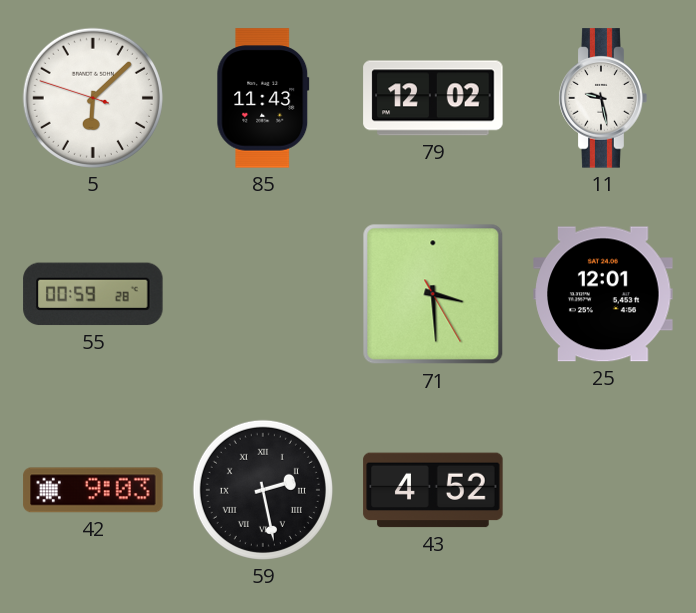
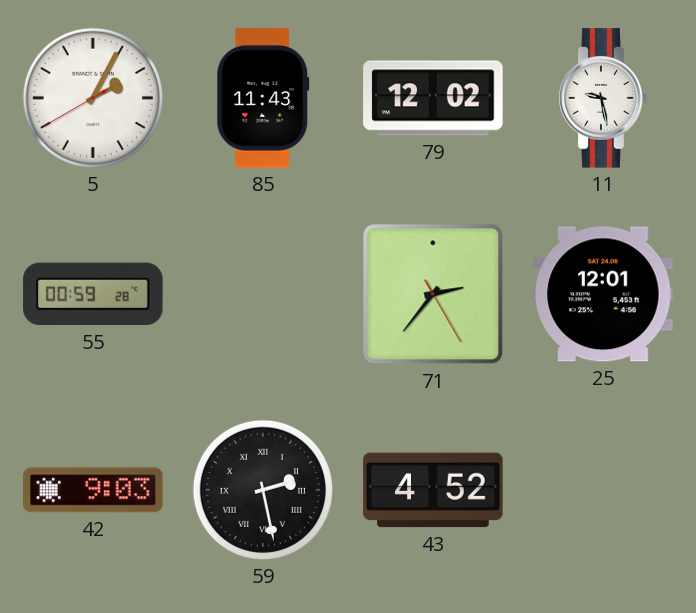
5: 6:07 -> 2:04
71: 3:29 -> 2:36
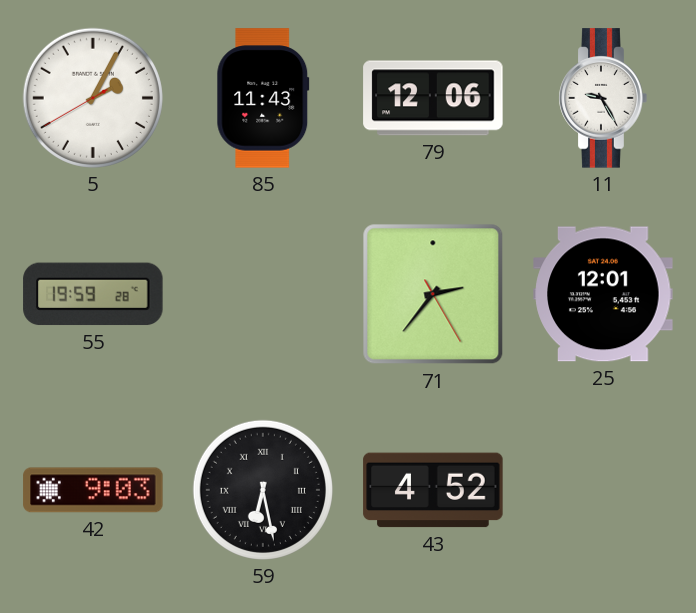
79: 12:02 -> 12:06
11: 9:28 -> 9:25
55: 00:59 -> 19:59
59: 2:28 -> 6:28
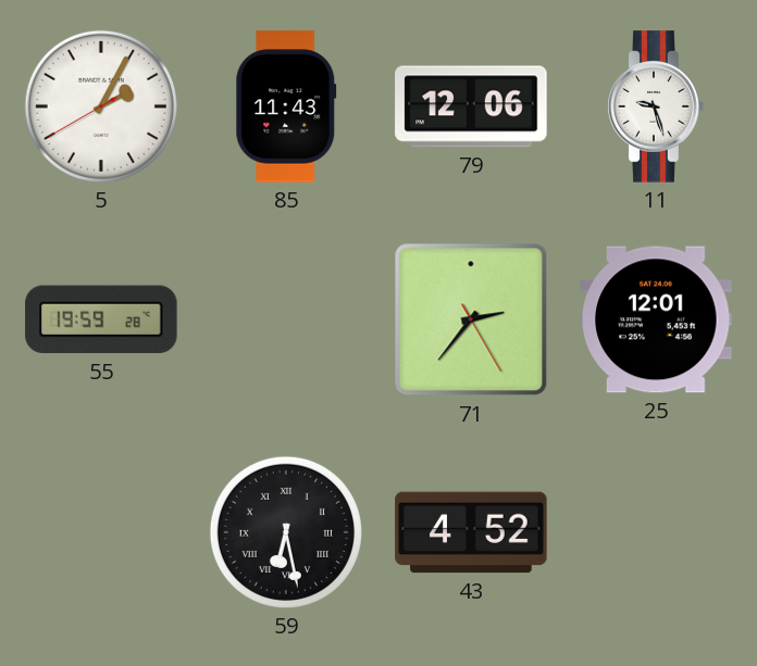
11: 9:25 -> 9:27
42: 9:03 -> none
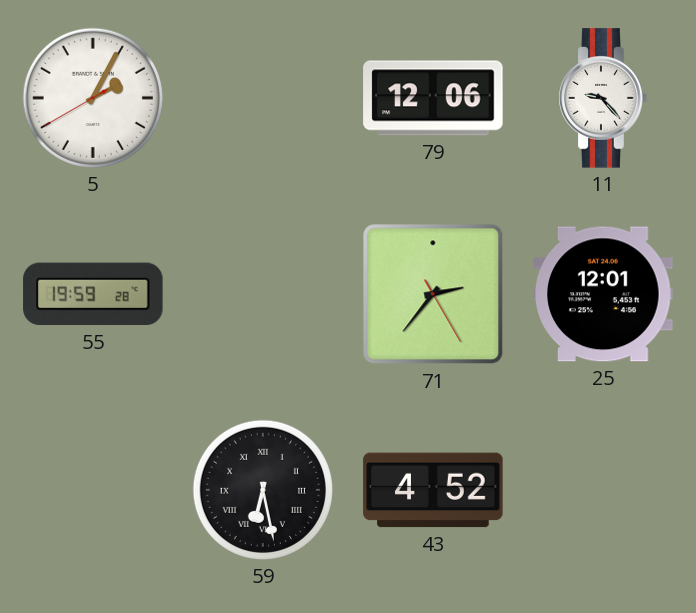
85: 11:43 -> none
11: 9:27 -> 9:23
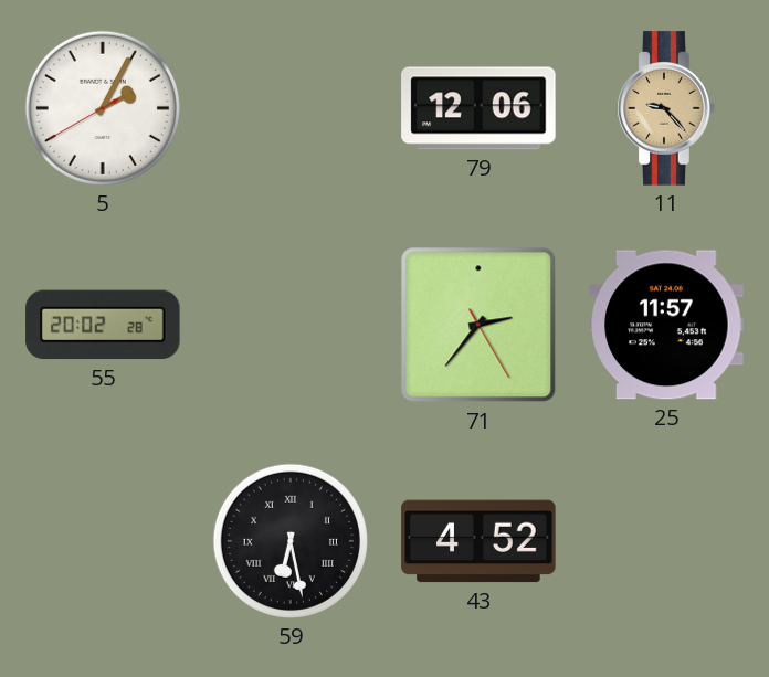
11 dial: white -> champagne
55: 19:59 -> 20:02
25: 12:01 -> 11:57
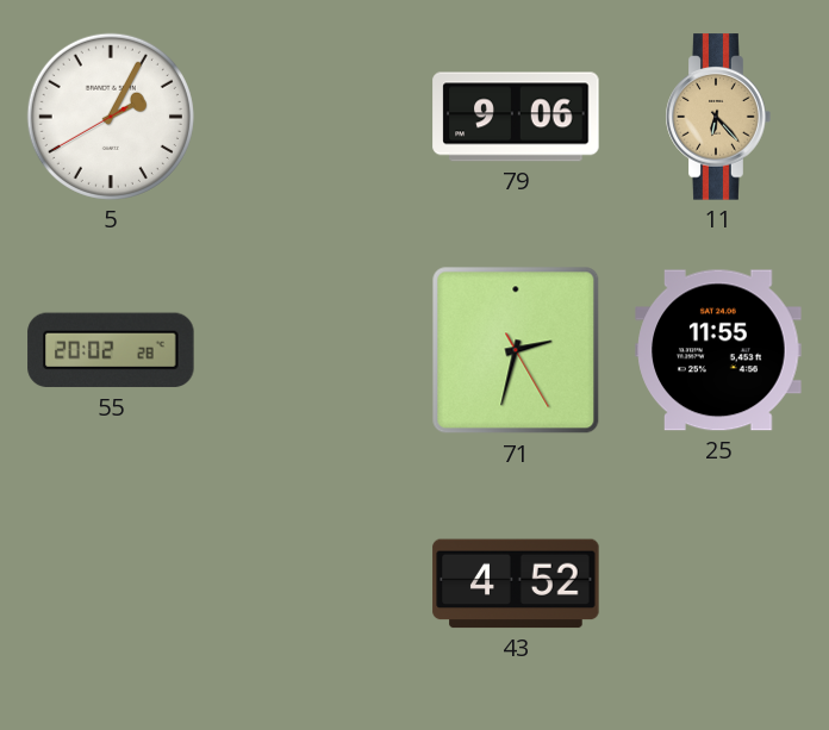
79: 12:06 -> 9:06
11: 9:23 -> 6:23
71: 2:36 -> 2:32
25: 11:57 -> 11:55
59: 6:28 -> none
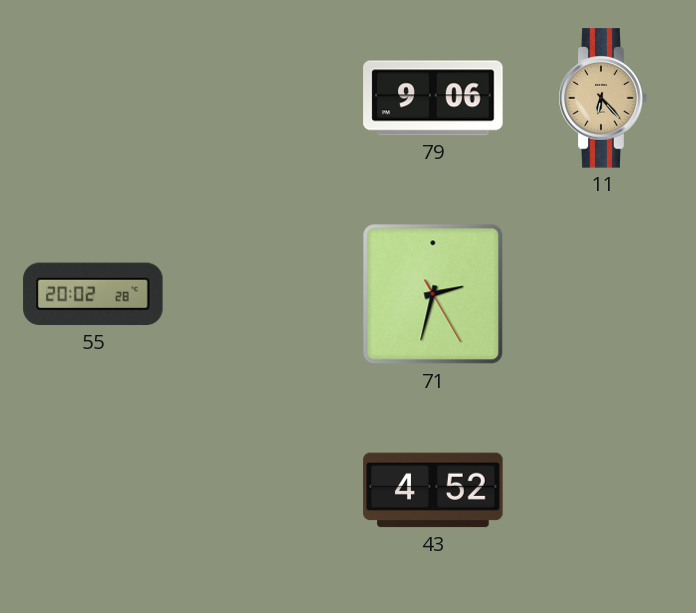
5: 2:04 -> none
25: 11:55 -> none
